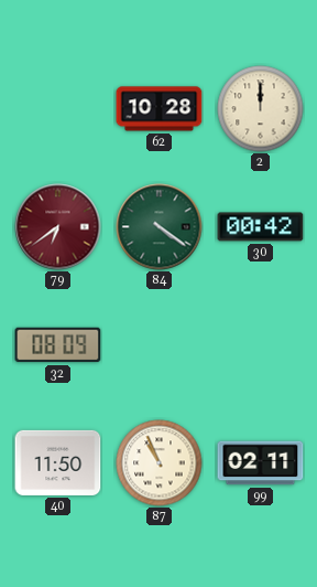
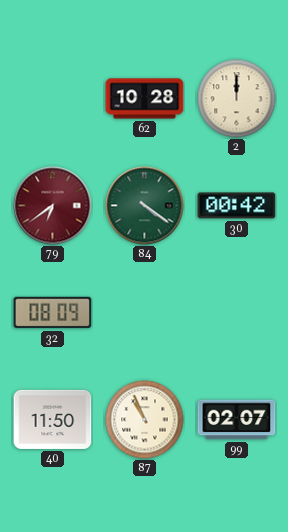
99: 02:11 -> 02:07
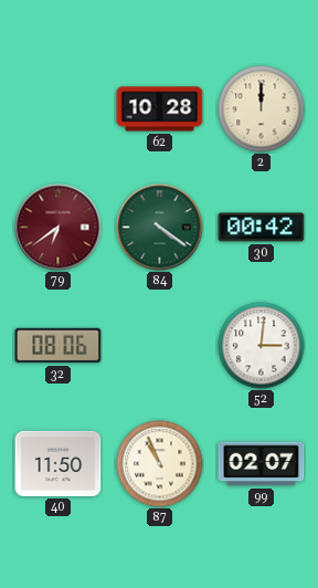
32: 08:09 -> 08:06
52: none -> 3:01
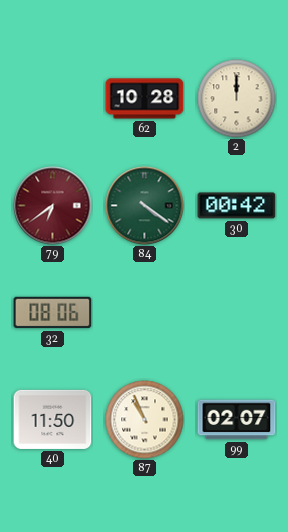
52: 3:01 -> none
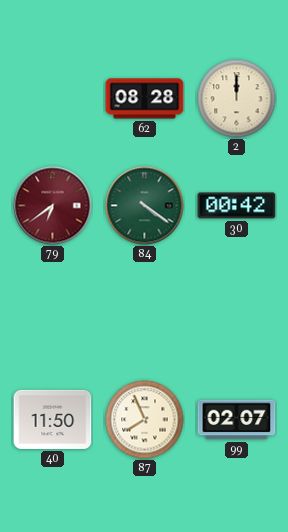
62: 10:28 -> 08:28
32: 08:06 -> none
87: 10:56 -> 7:56
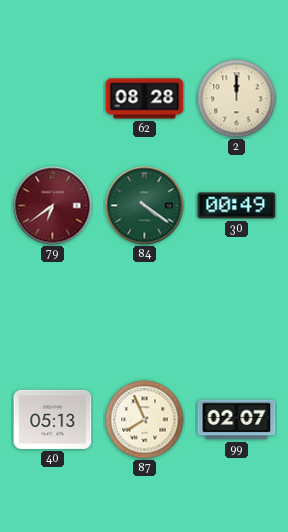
30: 00:42 -> 00:49
40: 11:50 -> 05:13
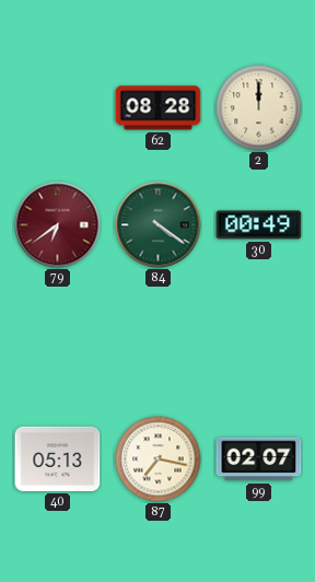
87: 7:56 -> 7:17
